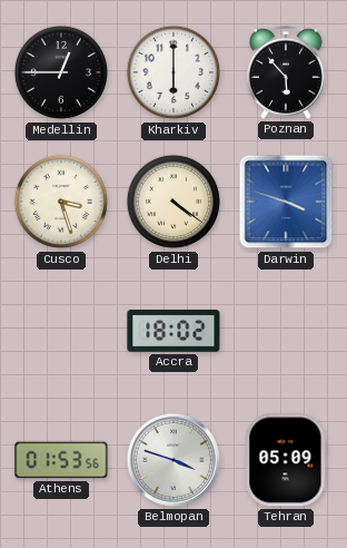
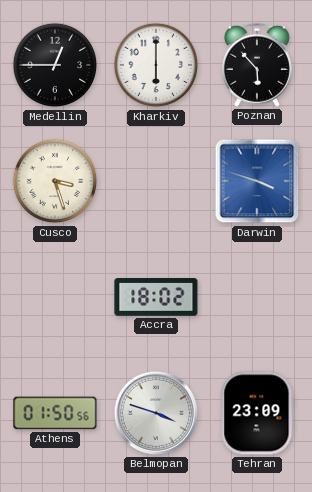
Delhi: 4:21 -> none
Athens: 01:53 -> 01:50
Tehran: 05:09 -> 23:09
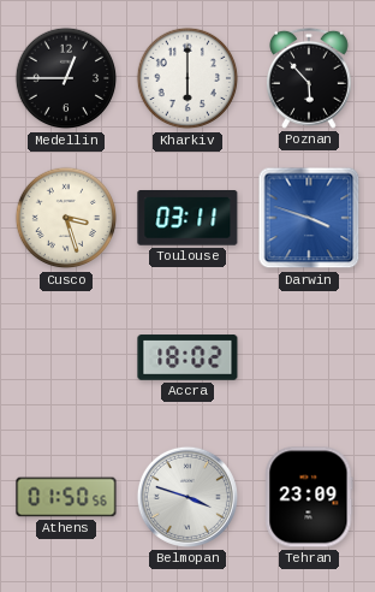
Toulouse: none -> 03:11
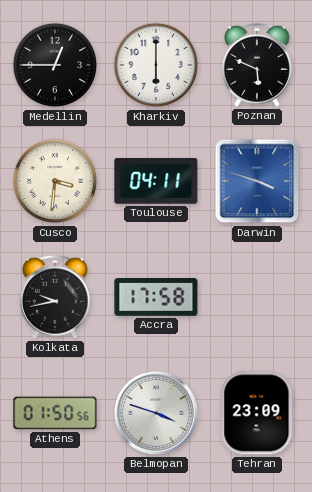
Poznan: 5:53 -> 5:49
Cusco: 3:27 -> 3:31
Toulouse: 03:11 -> 04:11
Kolkata: none -> 9:43
Accra: 18:02 -> 17:58
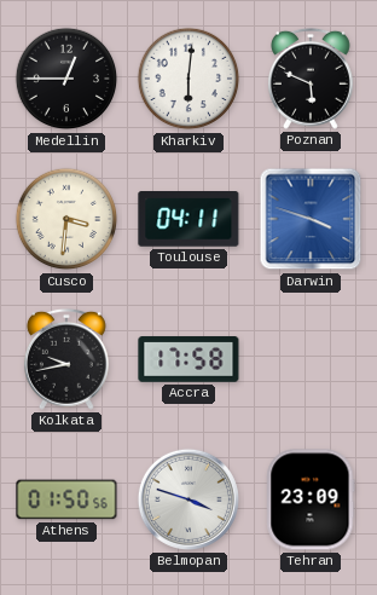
Kharkiv: 6:00 -> 6:01
